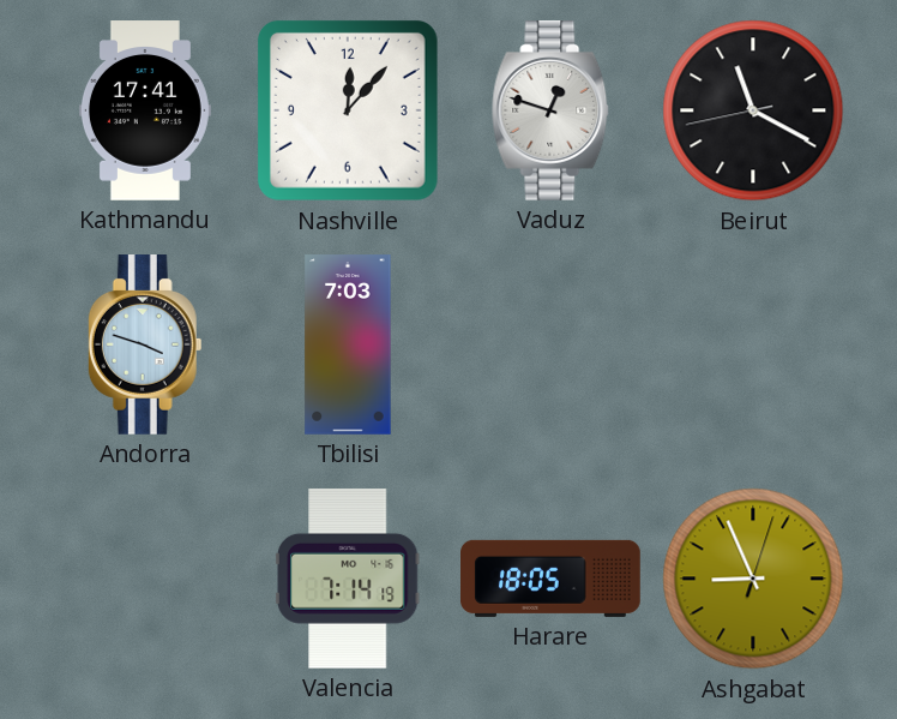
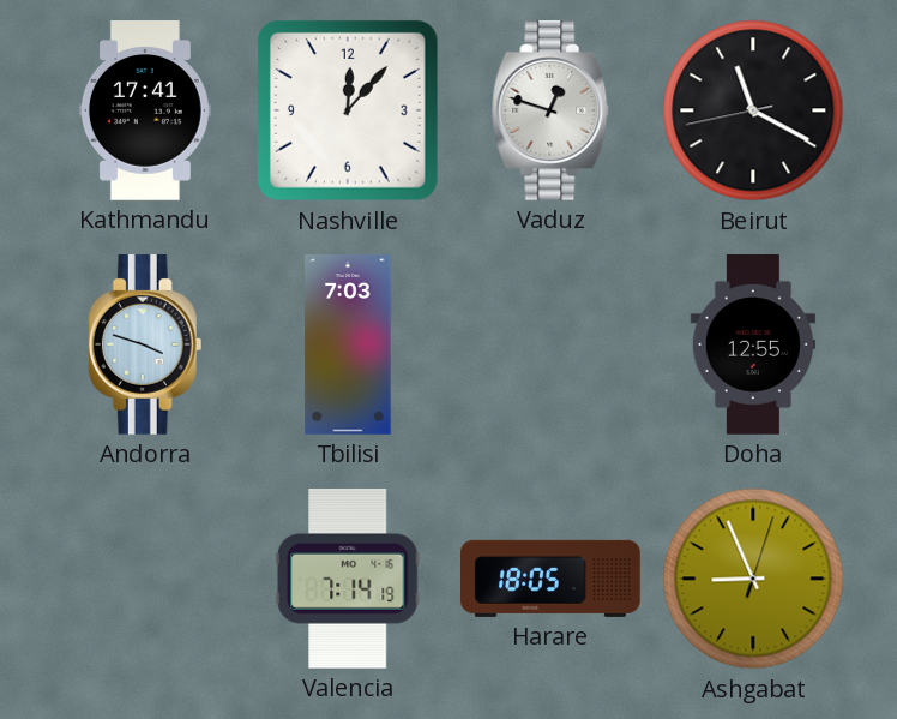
Doha: none -> 12:55
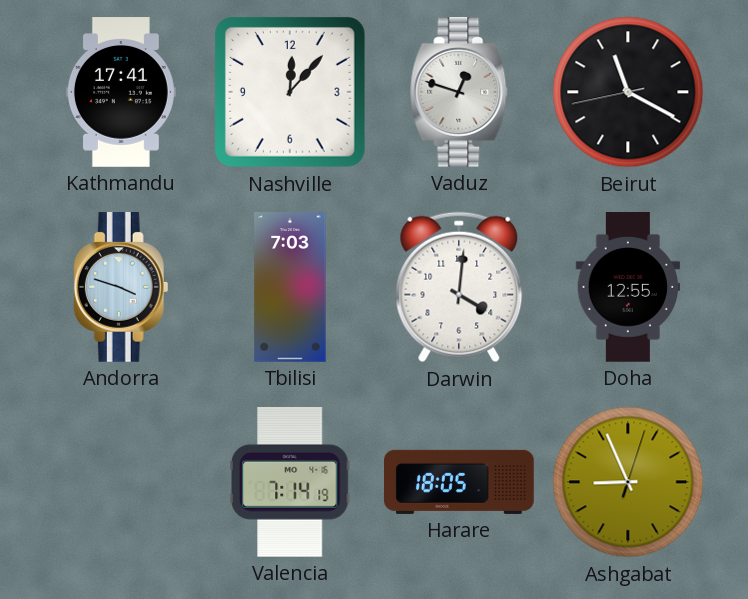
Darwin: none -> 4:01
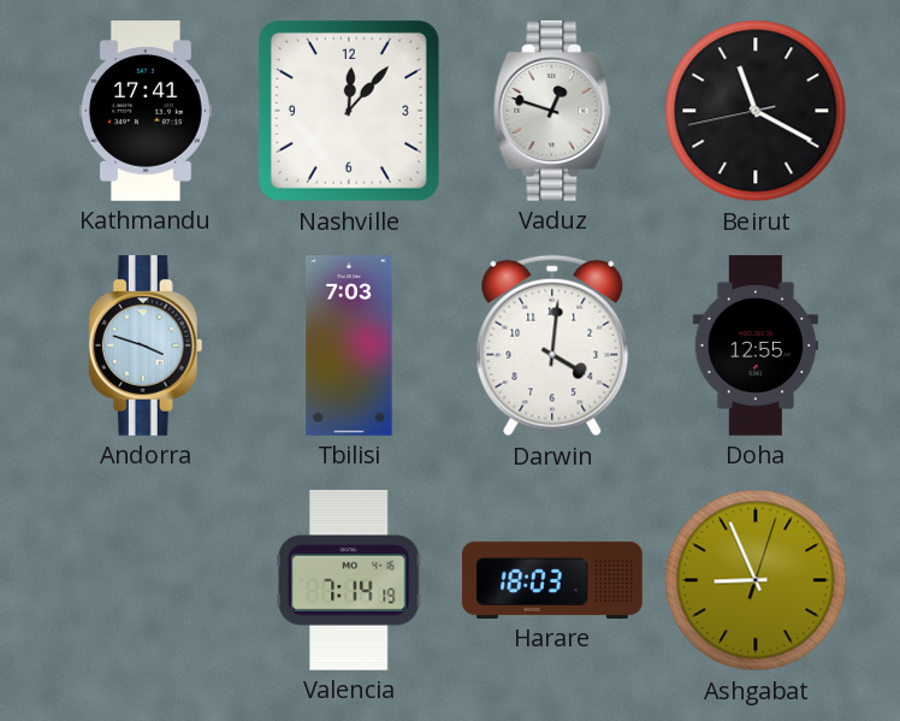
Harare: 18:05 -> 18:03
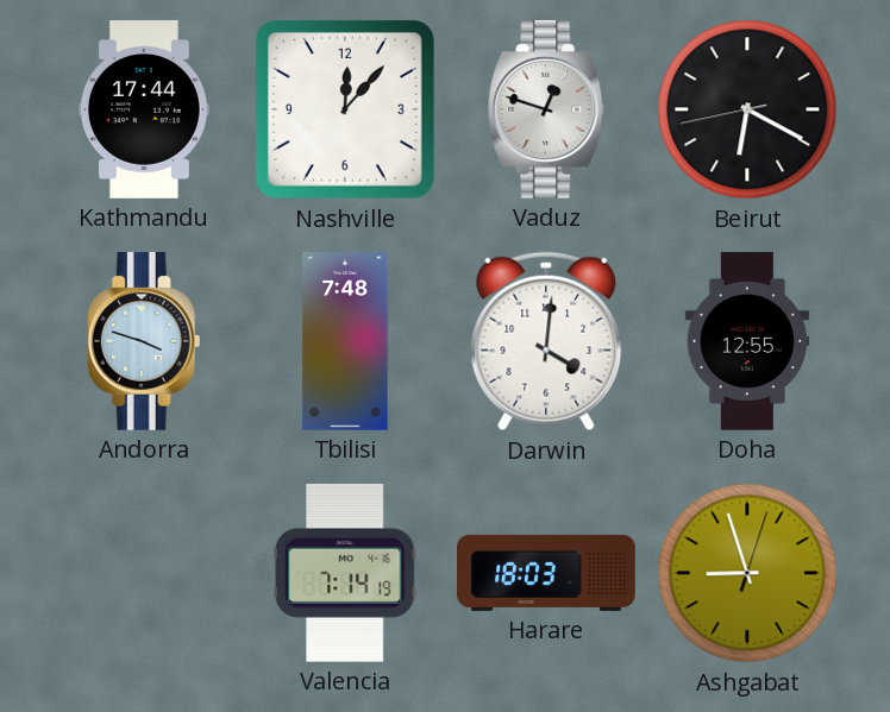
Kathmandu: 17:41 -> 17:44
Beirut: 11:19 -> 6:19
Tbilisi: 7:03 -> 7:48
Ashgabat: 8:56 -> 8:57
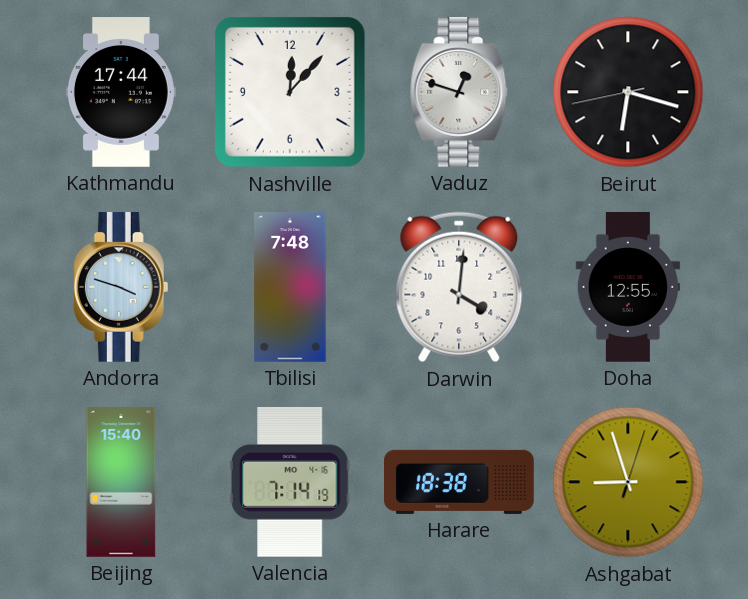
Beirut: 6:19 -> 6:17
Beijing: none -> 15:40
Harare: 18:03 -> 18:38
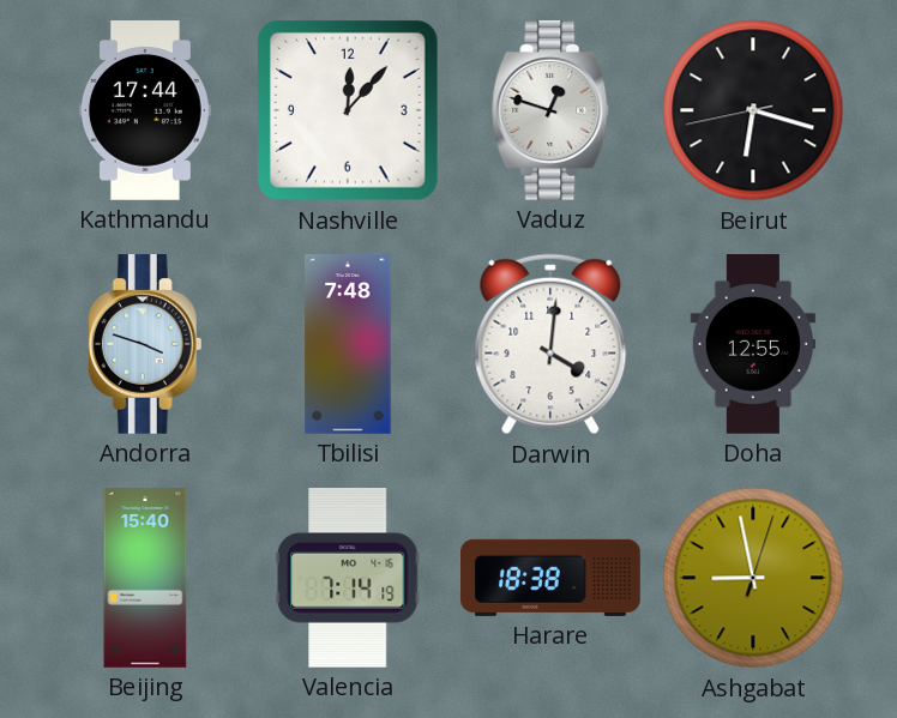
Ashgabat: 8:57 -> 8:58
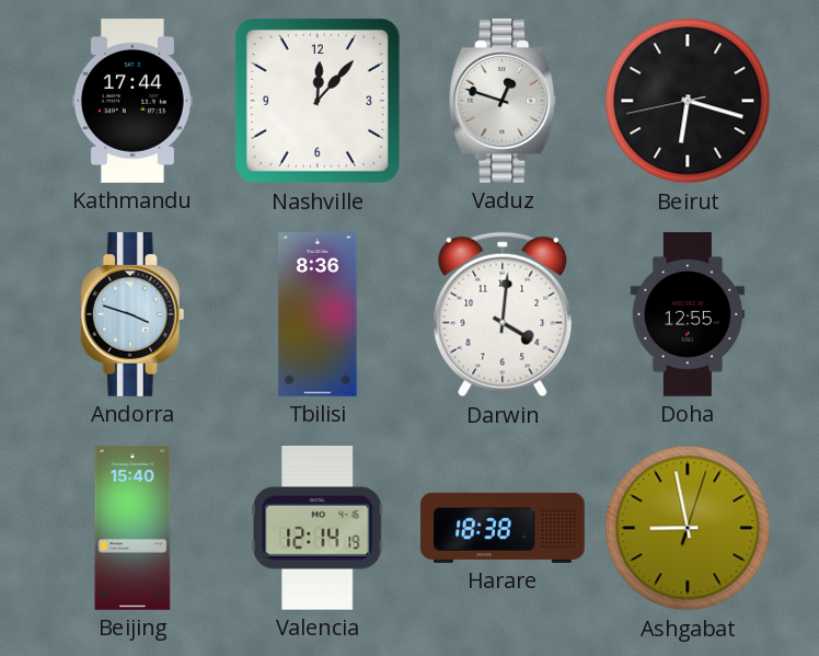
Tbilisi: 7:48 -> 8:36
Valencia: 7:14 -> 12:14
